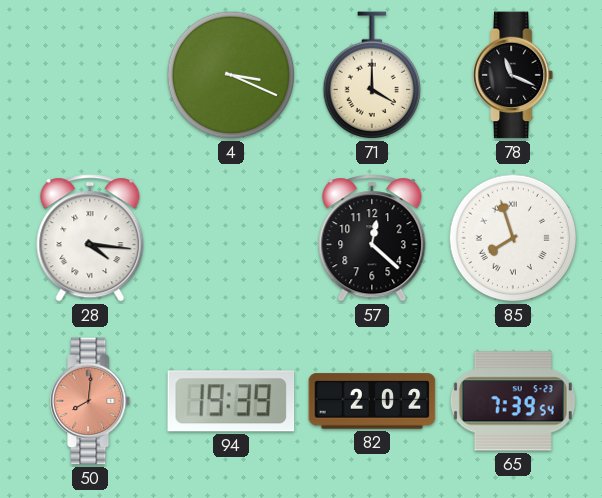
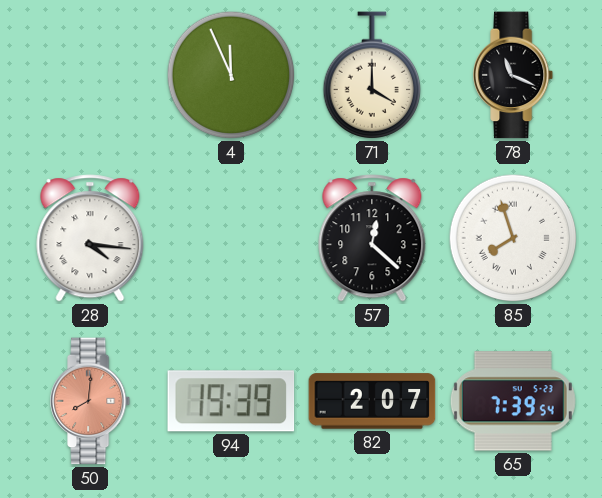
4: 3:19 -> 11:56
82: 2:02 -> 2:07
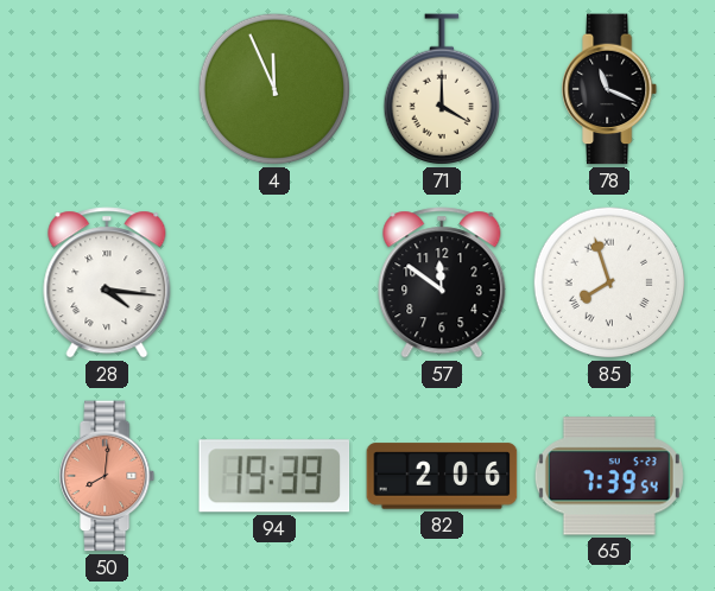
57: 12:22 -> 11:51
82: 2:07 -> 2:06
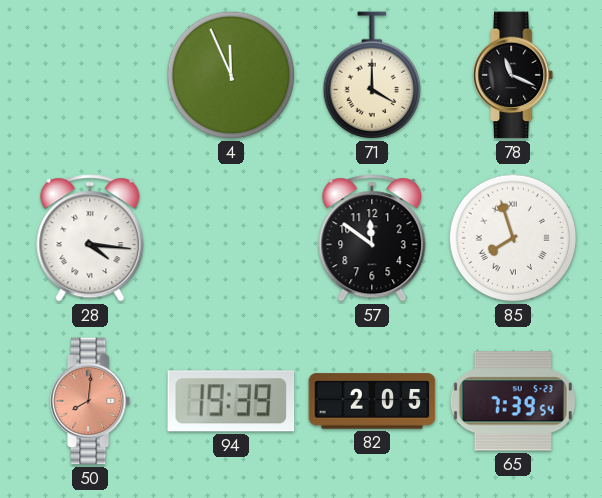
82: 2:06 -> 2:05
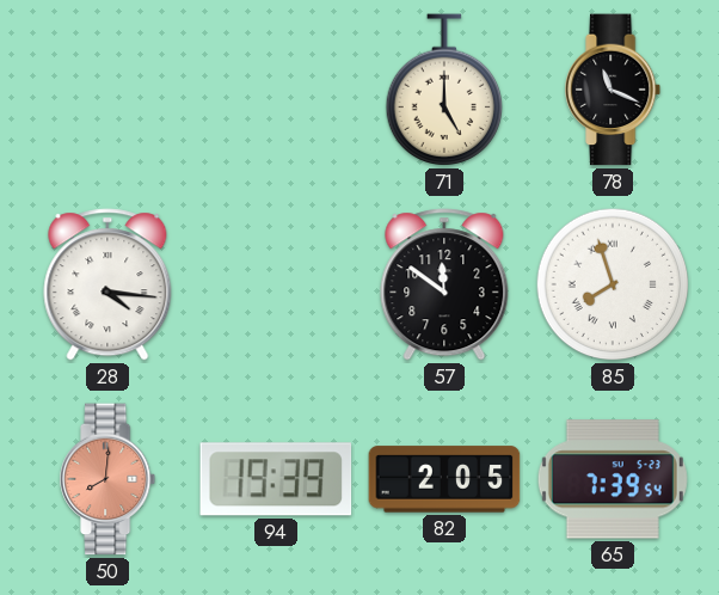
4: 11:56 -> none
71: 4:00 -> 5:00
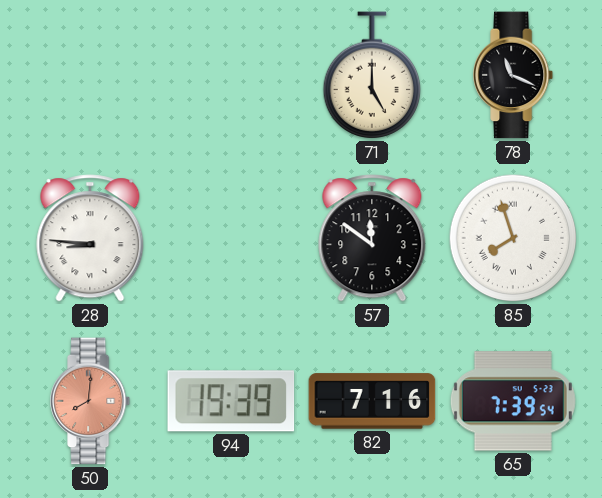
28: 4:16 -> 8:46
82: 2:05 -> 7:16
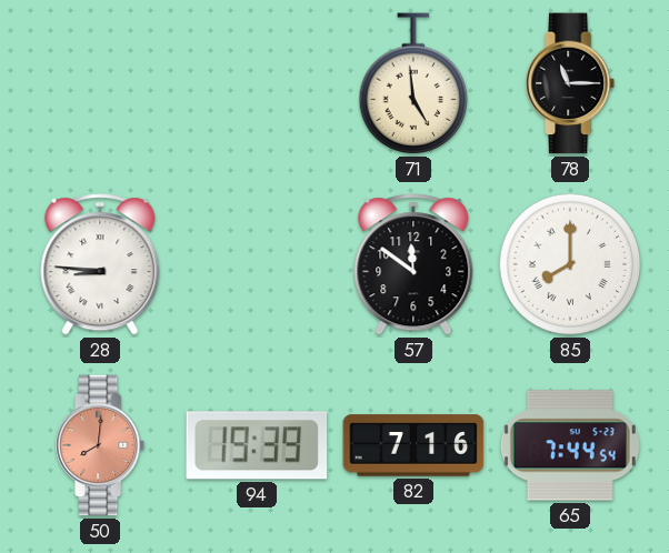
71: 5:00 -> 4:59
78: 11:19 -> 11:15
85: 7:57 -> 8:00
65: 7:39 -> 7:44
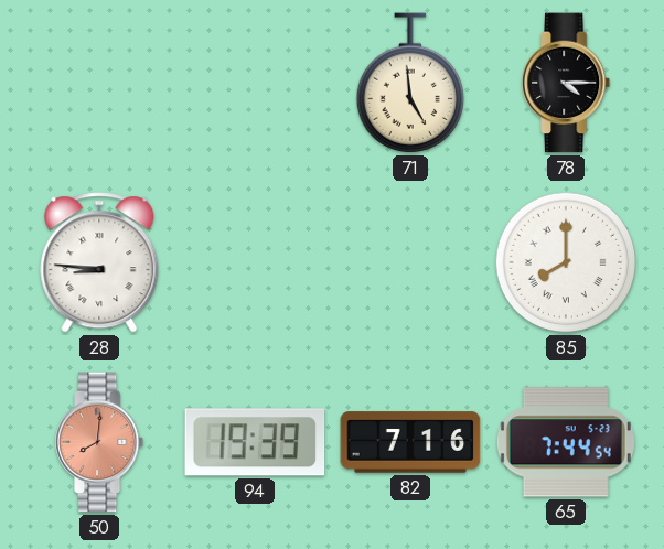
78: 11:15 -> 4:15
57: 11:51 -> none
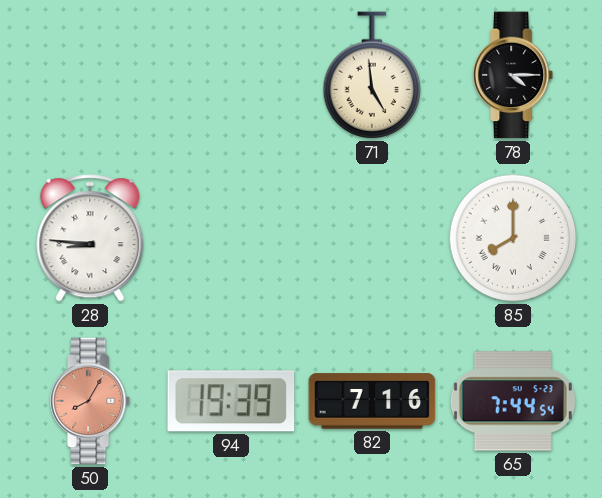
50: 8:01 -> 8:05
